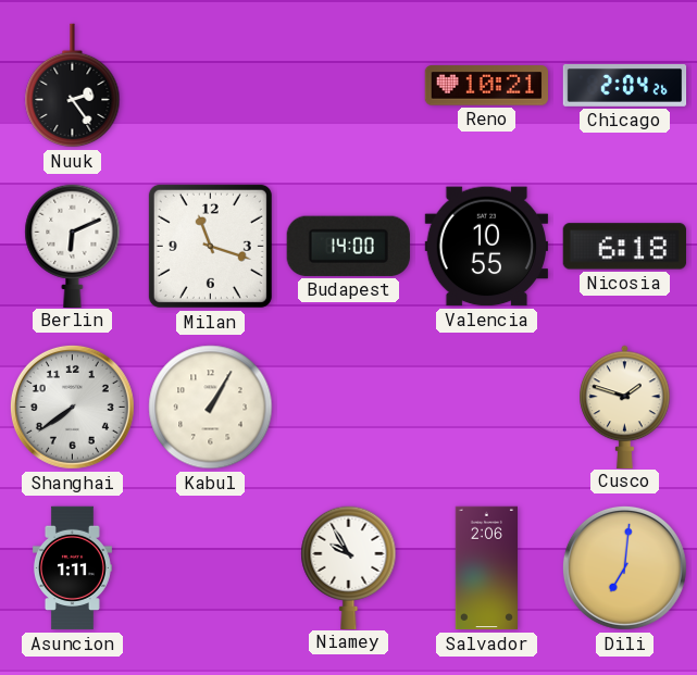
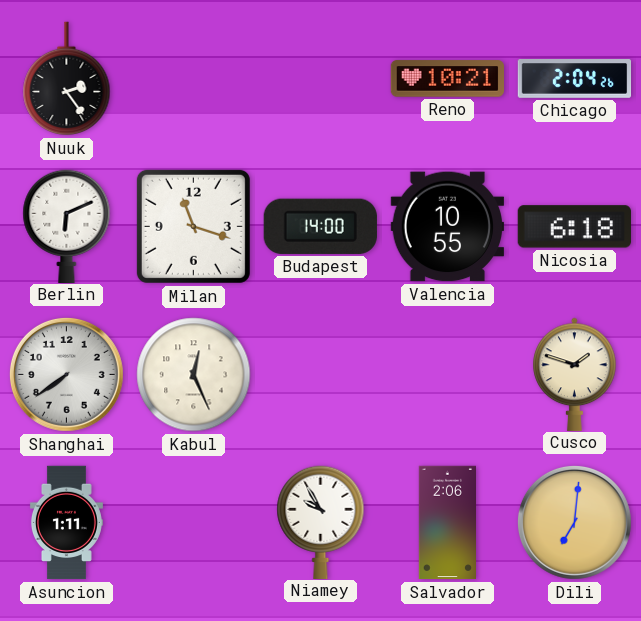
Kabul: 1:05 -> 12:26
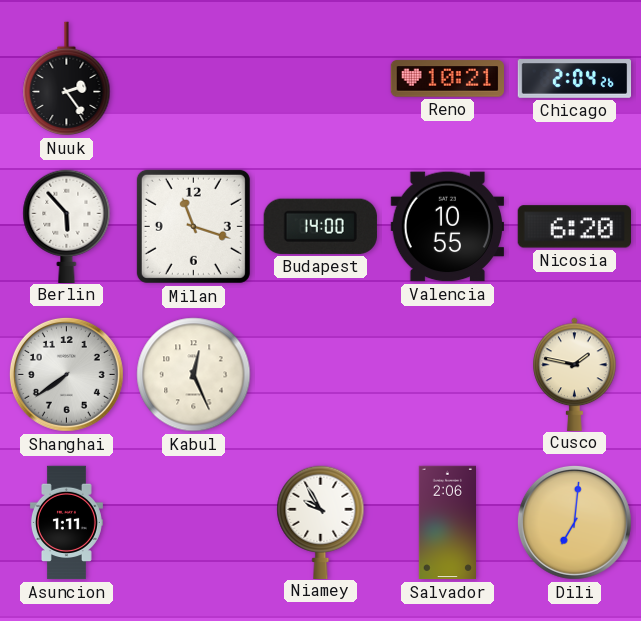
Berlin: 6:11 -> 5:53
Nicosia: 6:18 -> 6:20
Cusco: 1:48 -> 1:47
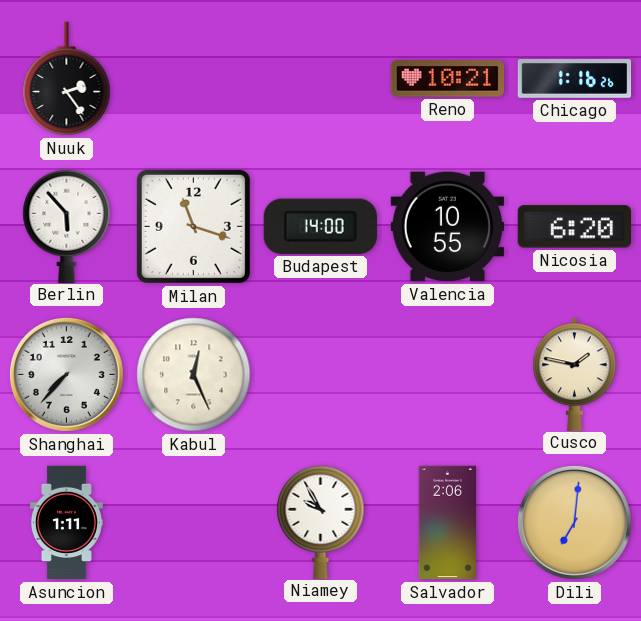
Chicago: 2:04 -> 1:16
Shanghai: 7:39 -> 7:37
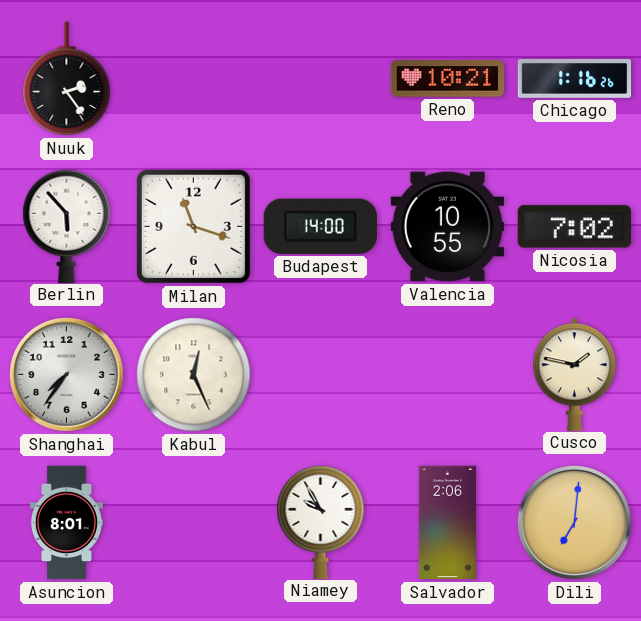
Nicosia: 6:20 -> 7:02
Shanghai: 7:37 -> 7:36
Asuncion: 1:11 -> 8:01
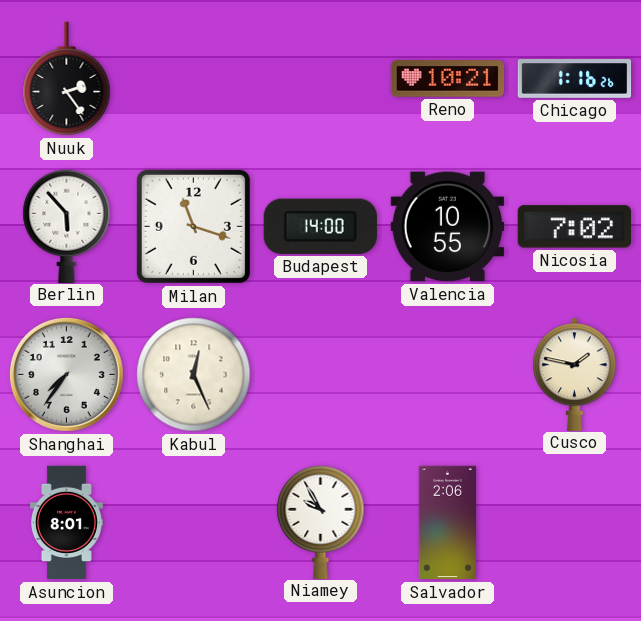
Dili: 7:01 -> none
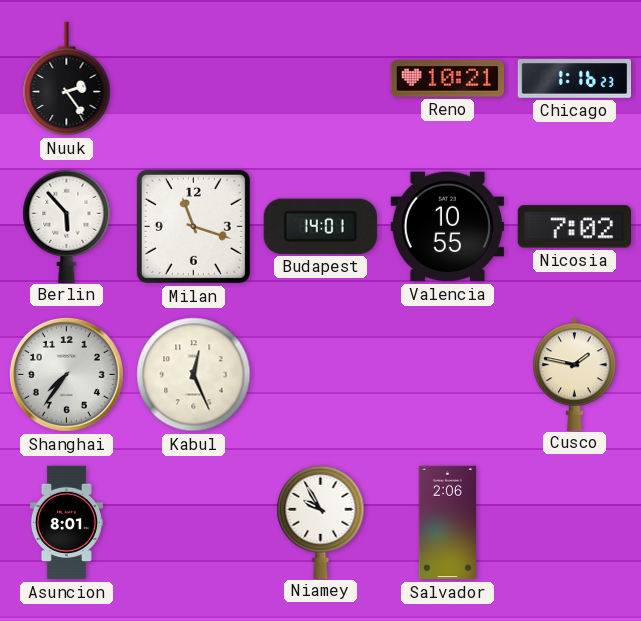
Chicago: 1:16:26 -> 1:16:23
Budapest: 14:00 -> 14:01
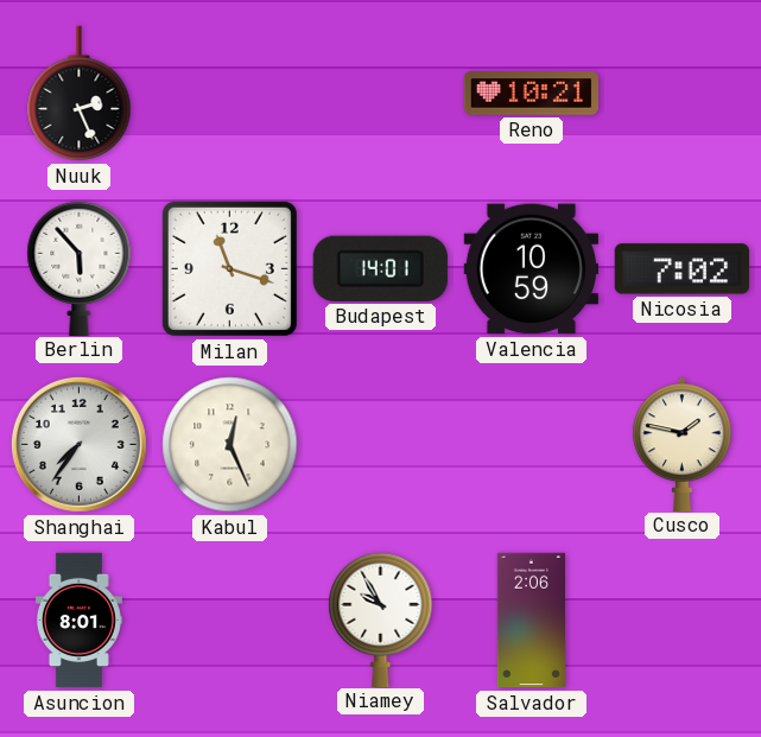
Nuuk: 2:24 -> 2:26
Chicago: 1:16 -> none
Valencia: 10:55 -> 10:59
